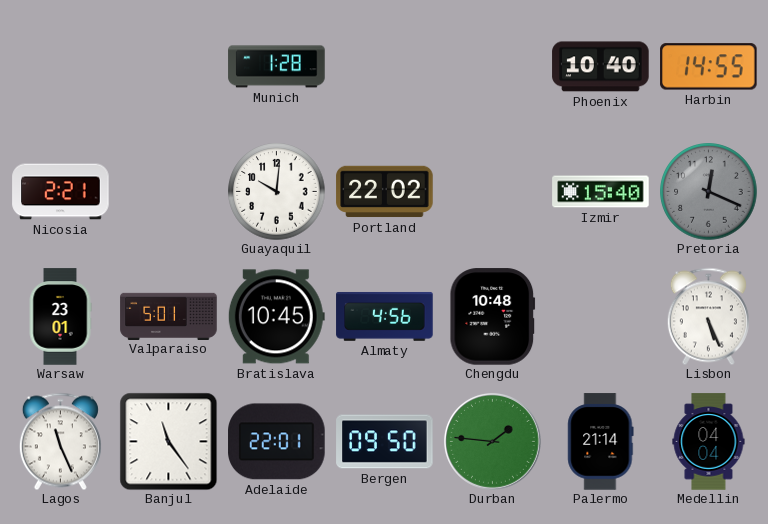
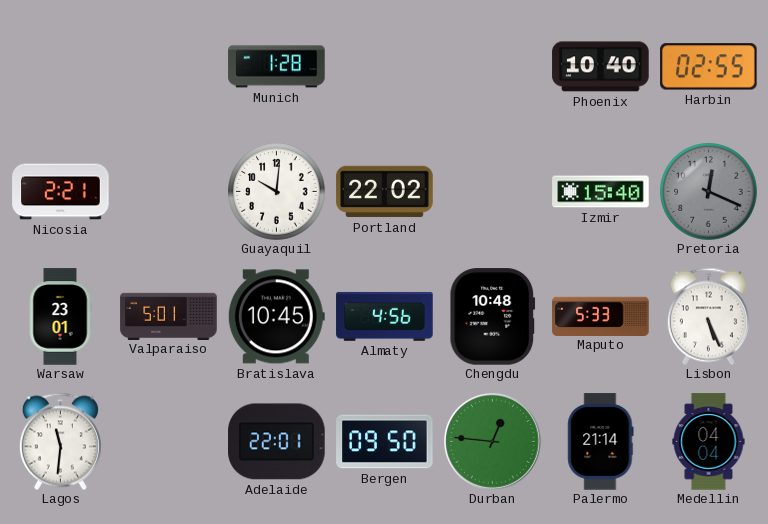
Harbin: 14:55 -> 02:55
Maputo: none -> 5:33
Lagos: 11:26 -> 11:31
Banjul: 11:24 -> none
Durban: 1:46 -> 12:46
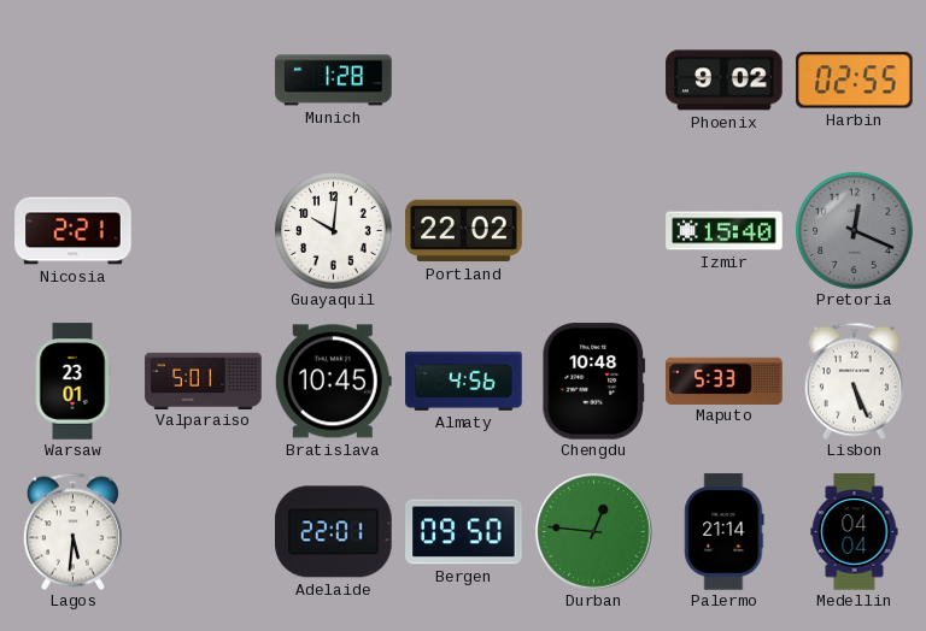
Phoenix: 10:40 -> 9:02
Lagos: 11:31 -> 5:31
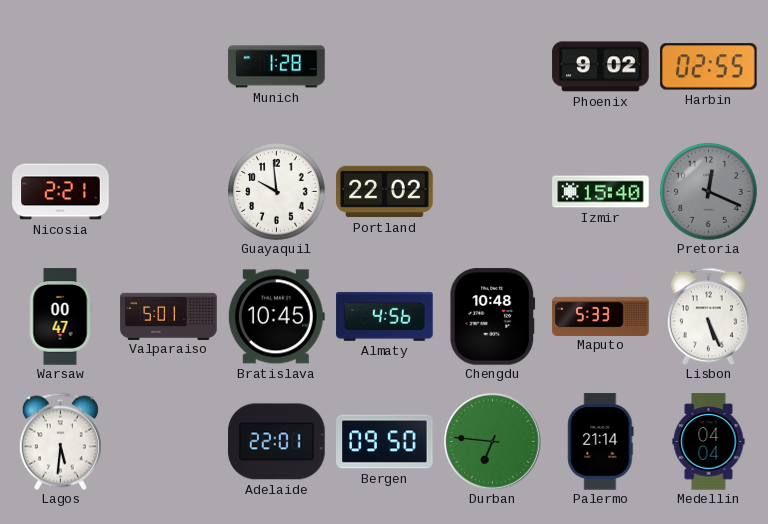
Guayaquil: 10:01 -> 9:59
Warsaw: 23:01 -> 00:47
Durban: 12:46 -> 6:46
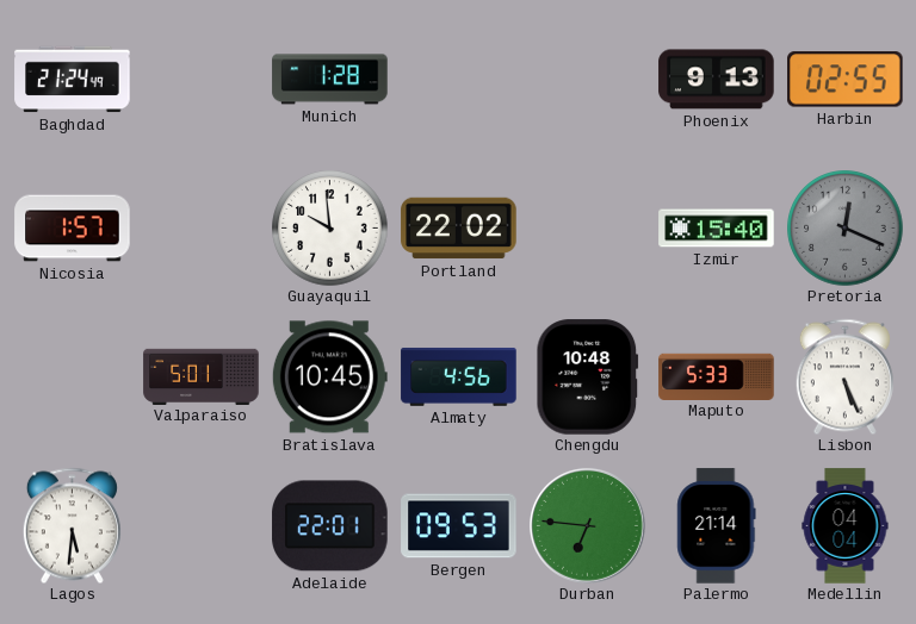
Baghdad: none -> 21:24
Phoenix: 9:02 -> 9:13
Nicosia: 2:21 -> 1:57
Warsaw: 00:47 -> none
Bergen: 09:50 -> 09:53
